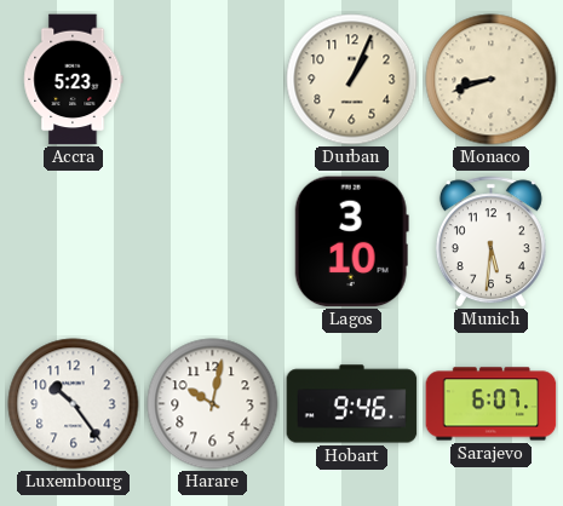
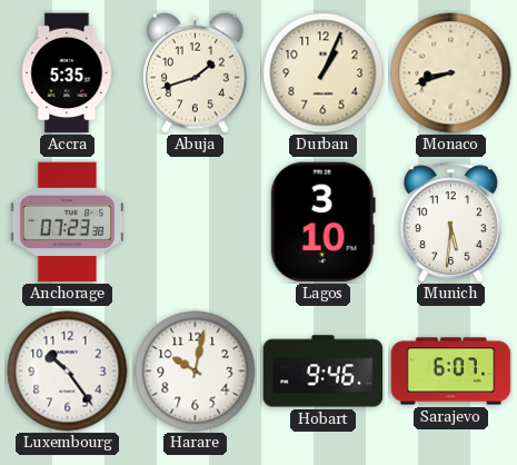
Accra: 5:23 -> 5:35
Abuja: none -> 1:42
Anchorage: none -> 07:23
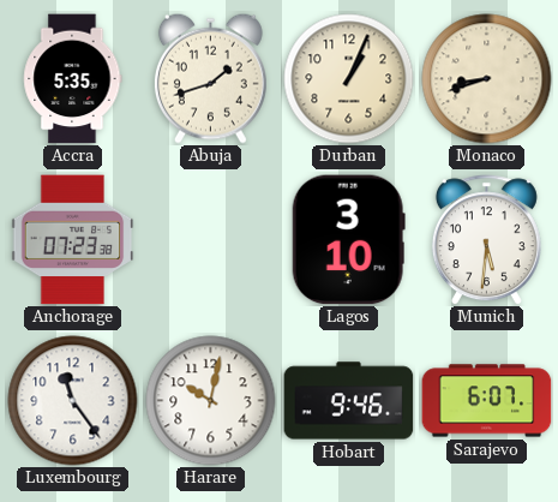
Luxembourg: 10:24 -> 11:24
